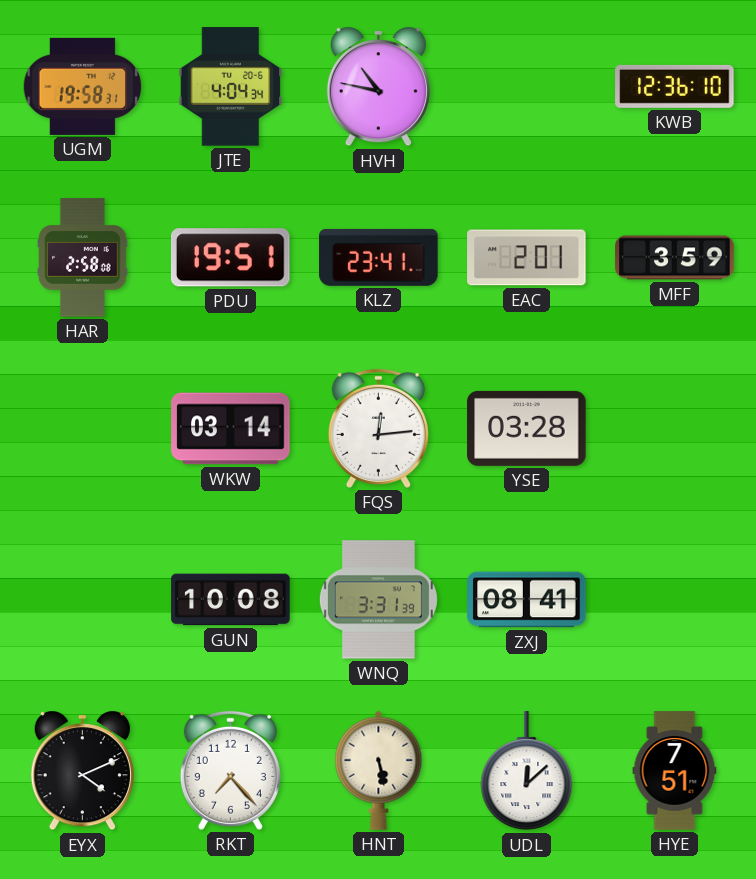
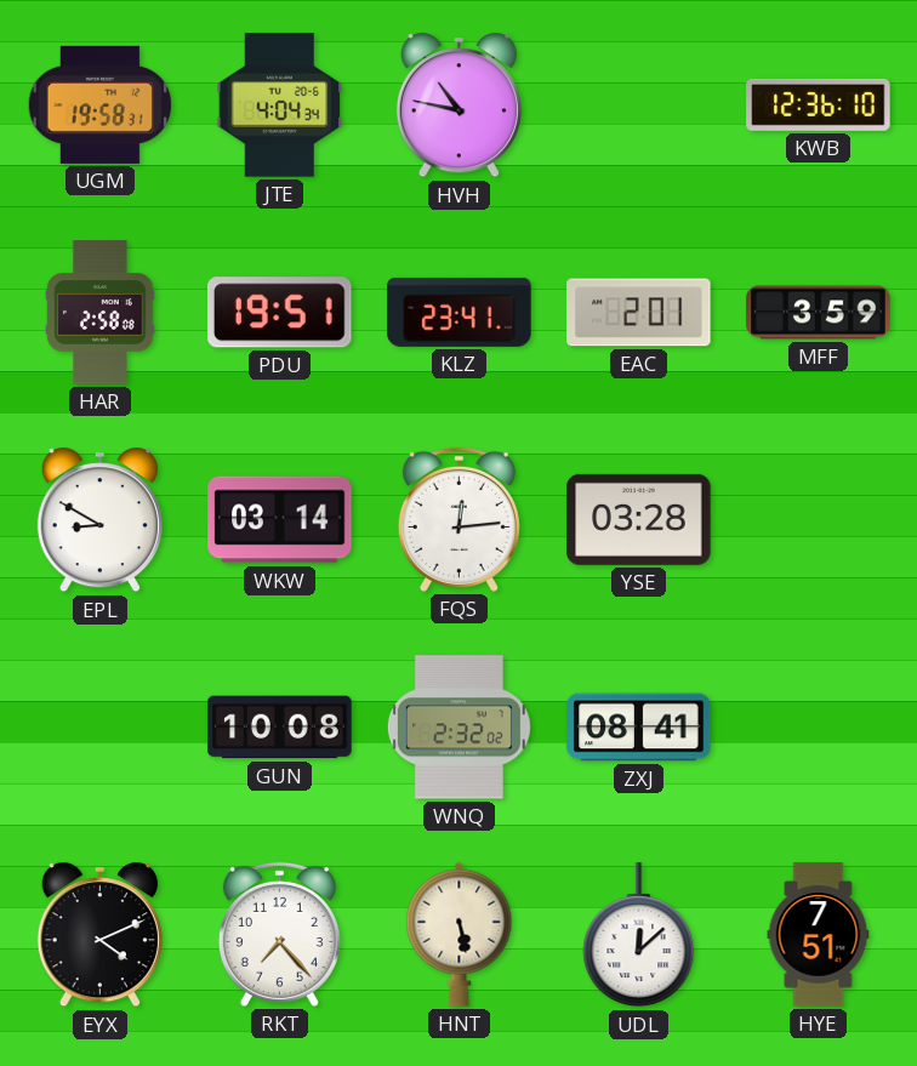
EPL: none -> 8:50
WNQ: 3:31 -> 2:32
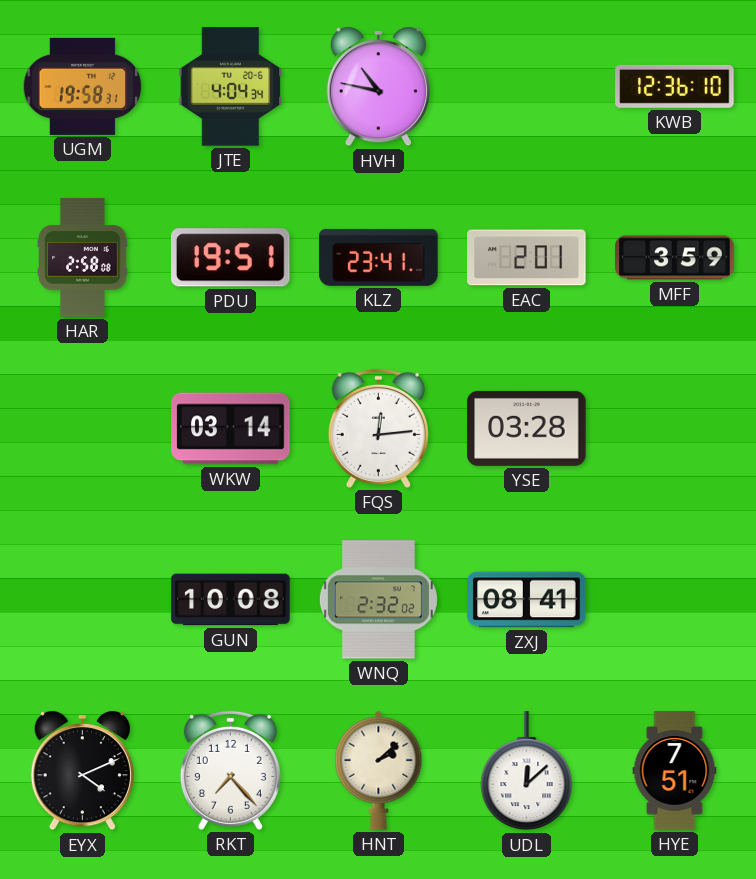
EPL: 8:50 -> none
HNT: 5:28 -> 2:08
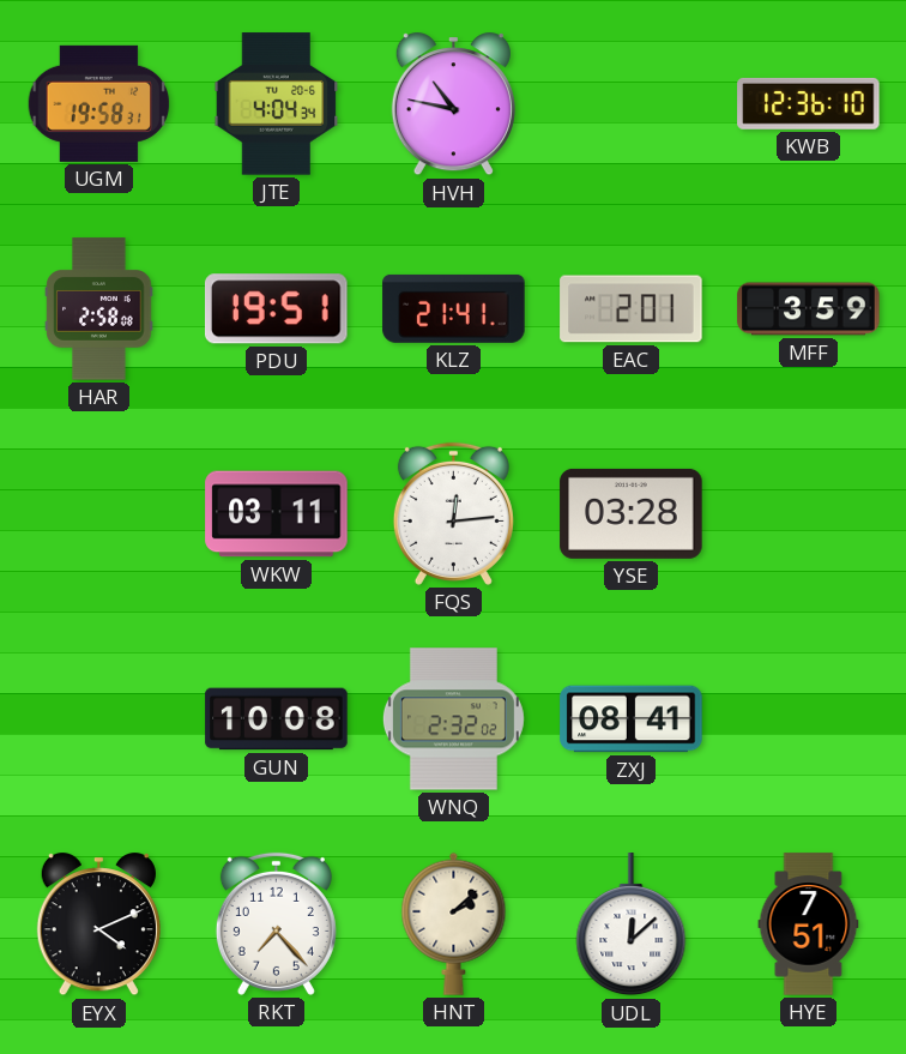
KLZ: 23:41 -> 21:41
WKW: 03:14 -> 03:11
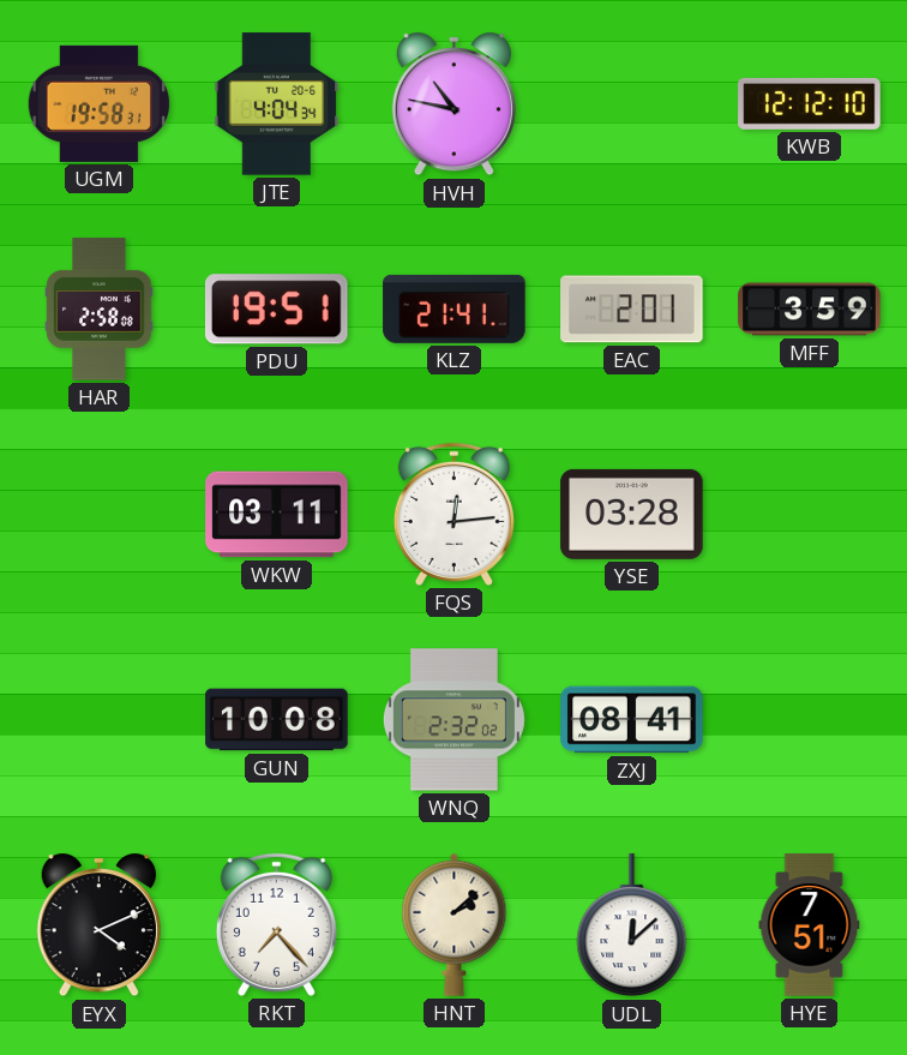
KWB: 12:36 -> 12:12
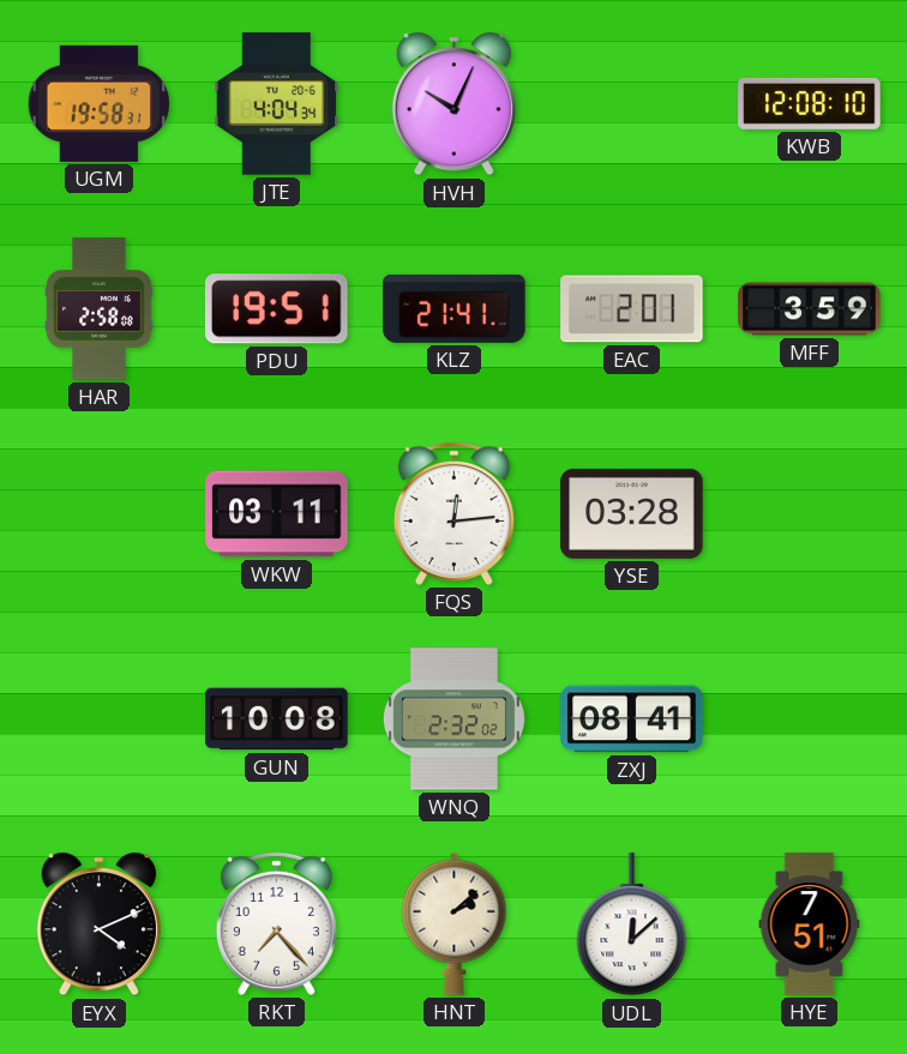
HVH: 10:47 -> 10:04
KWB: 12:12 -> 12:08
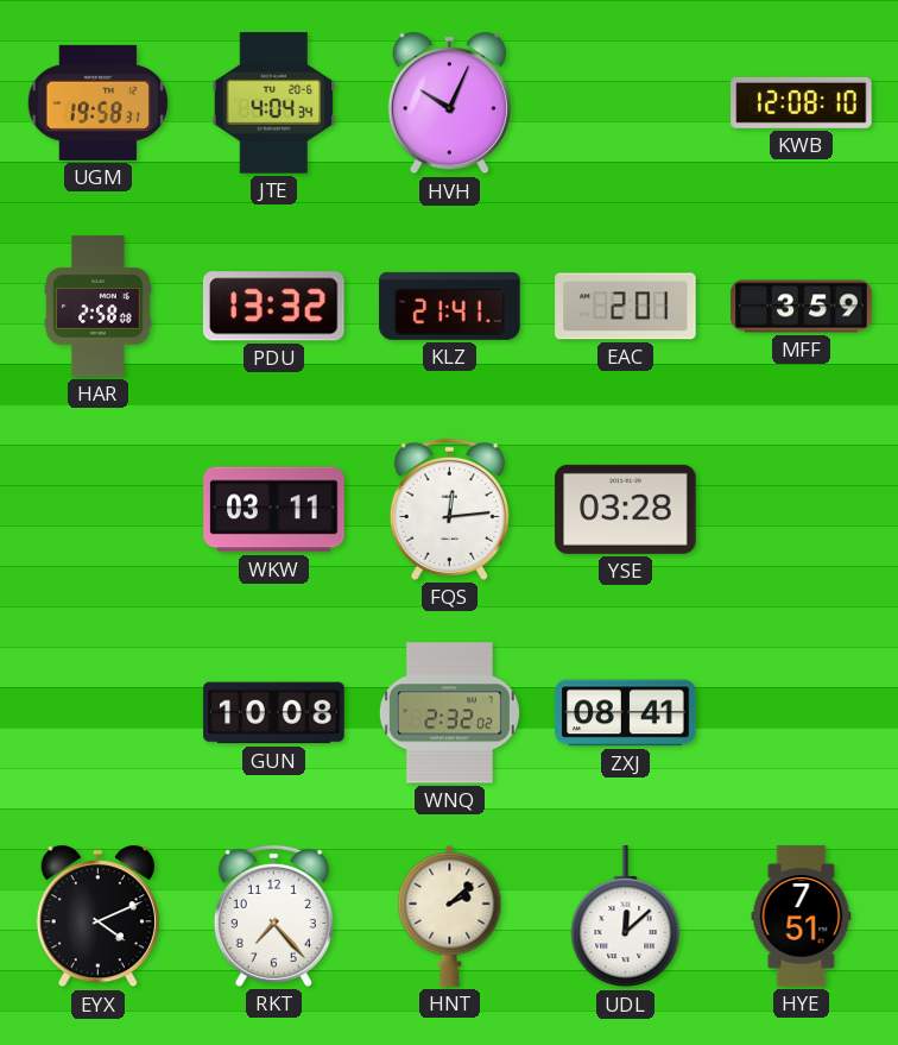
PDU: 19:51 -> 13:32
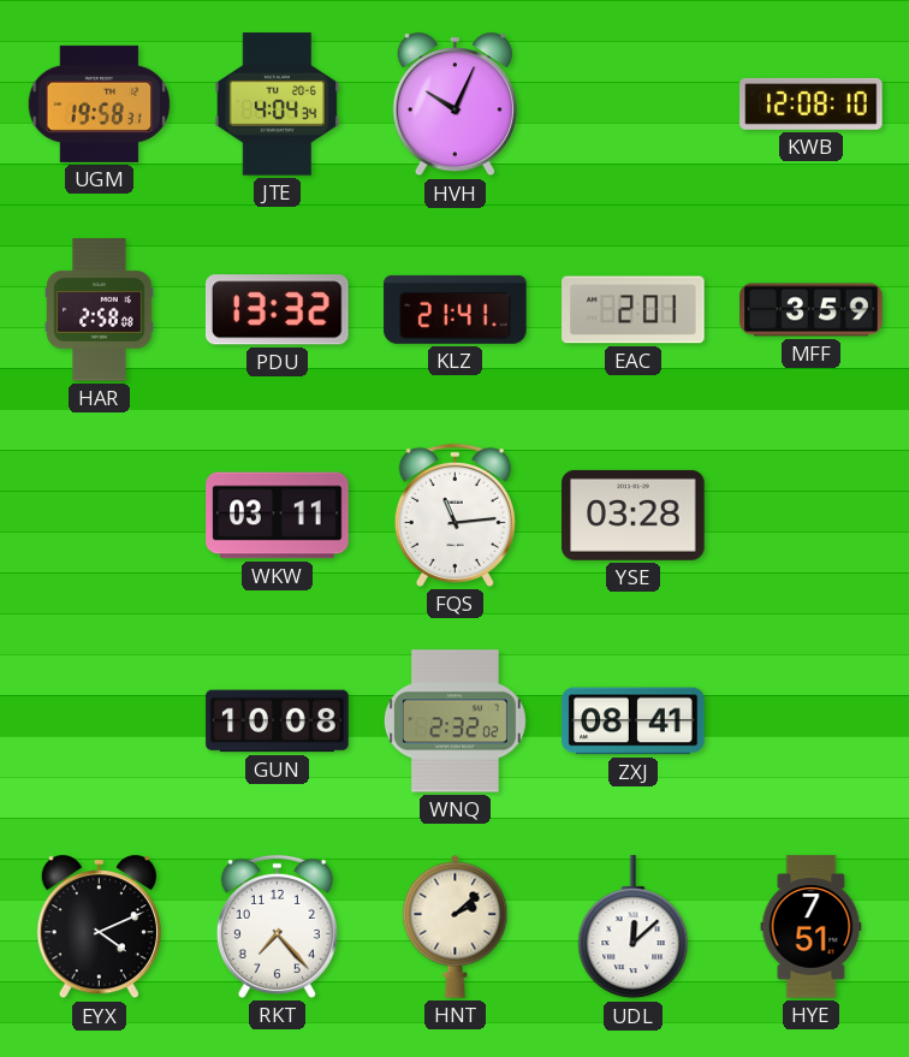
FQS: 12:14 -> 11:14
